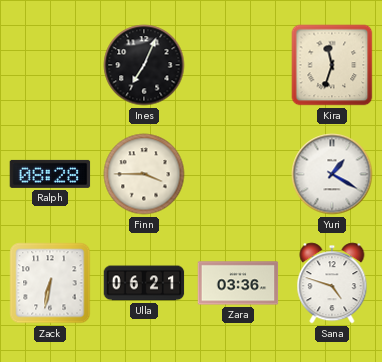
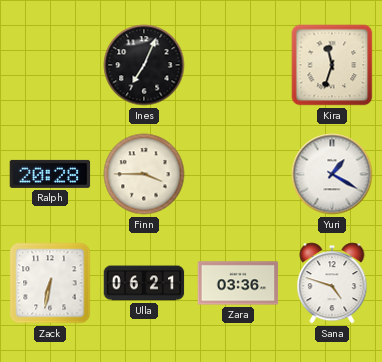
Ralph: 08:28 -> 20:28
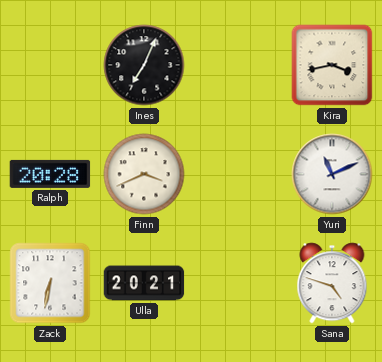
Kira: 11:33 -> 3:43
Finn: 3:45 -> 3:41
Yuri: 1:20 -> 11:11
Ulla: 06:21 -> 20:21
Zara: 03:36 -> none
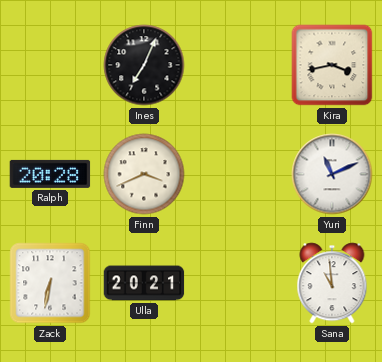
Sana: 4:48 -> 10:59
